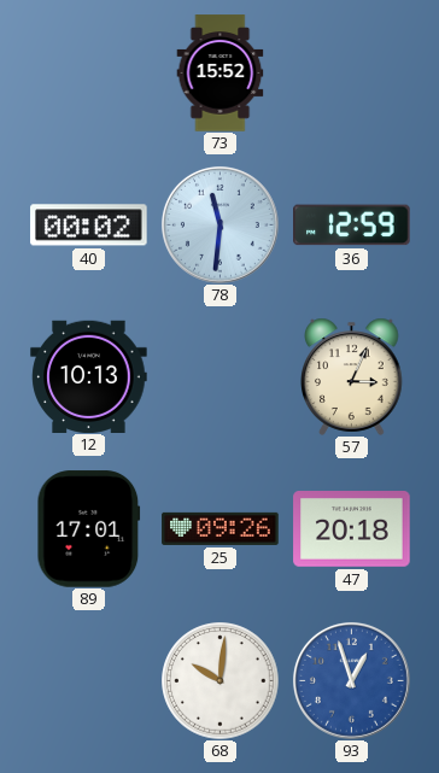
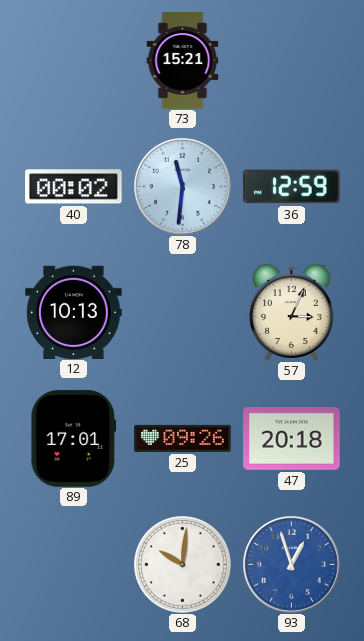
73: 15:52 -> 15:21
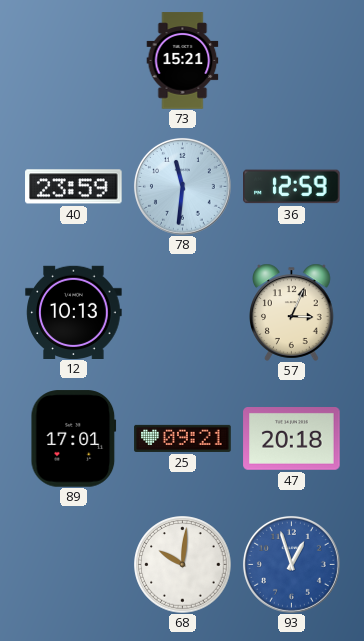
40: 00:02 -> 23:59
25: 09:26 -> 09:21
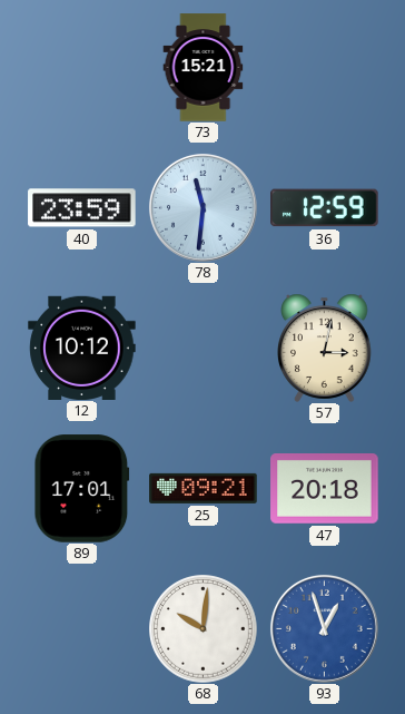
12: 10:13 -> 10:12
57: 3:04 -> 3:02
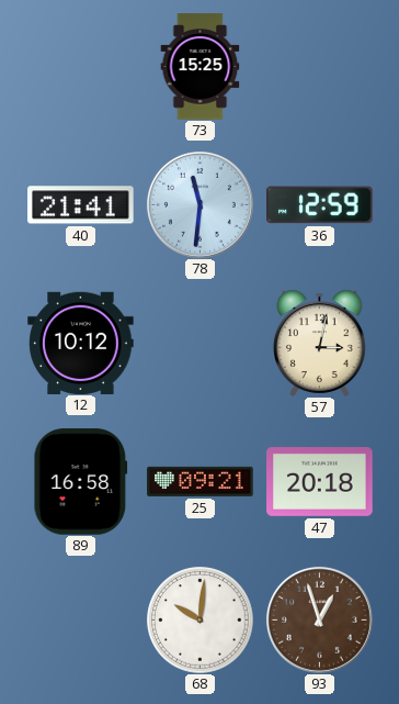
73: 15:21 -> 15:25
40: 23:59 -> 21:41
89: 17:01 -> 16:58
93 dial: blue -> brown
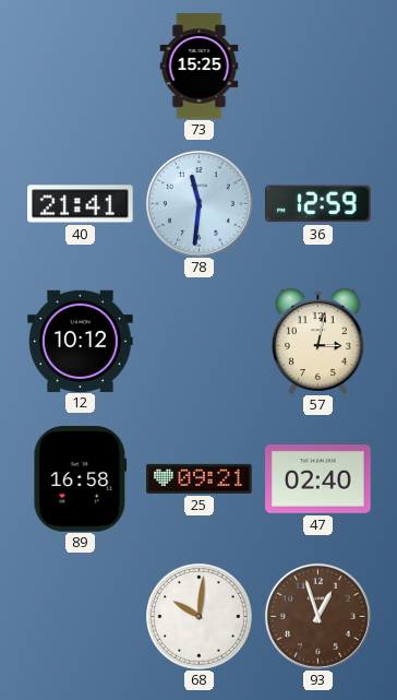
47: 20:18 -> 02:40
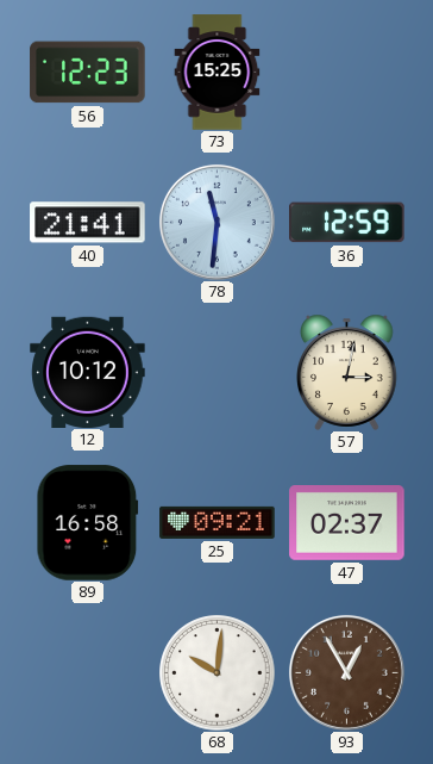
56: none -> 12:23
47: 02:40 -> 02:37
93: 12:57 -> 12:55
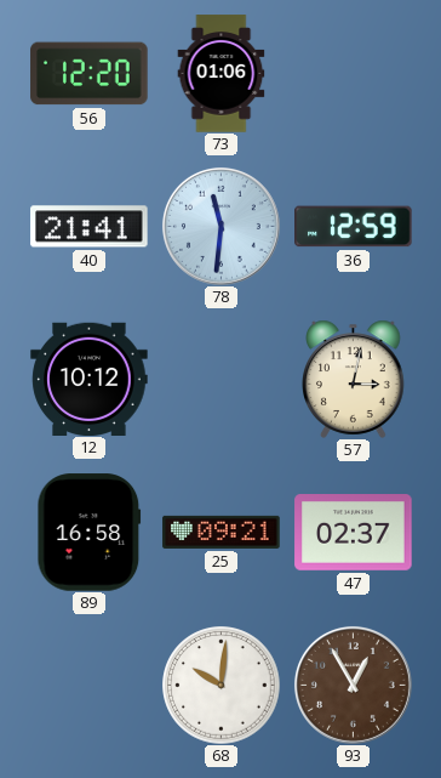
56: 12:23 -> 12:20
73: 15:25 -> 01:06
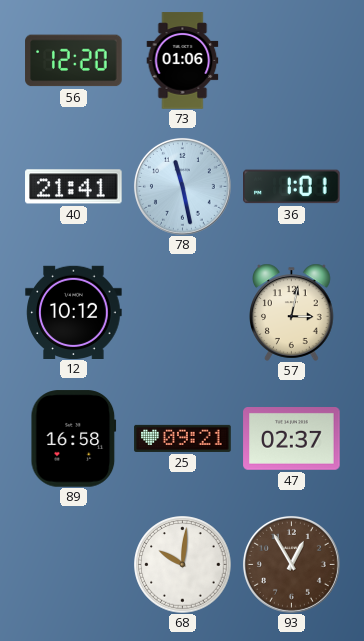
78: 11:31 -> 11:28
36: 12:59 -> 1:01
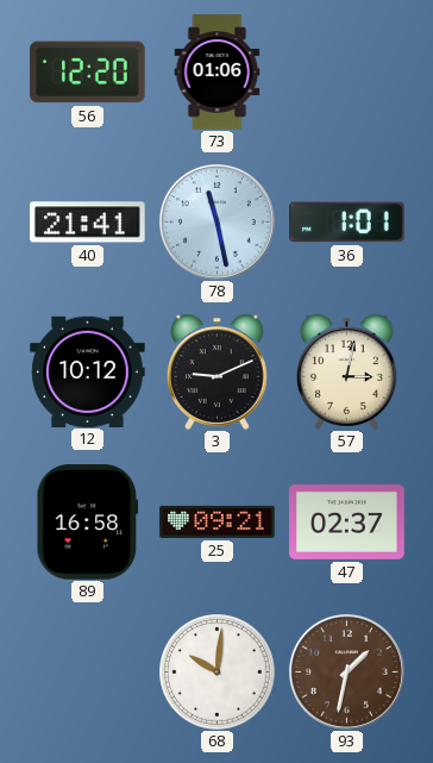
3: none -> 9:11
93: 12:55 -> 1:32
